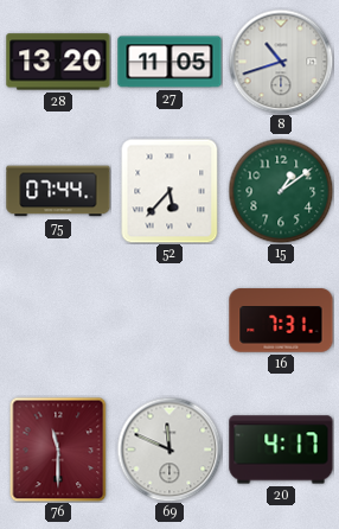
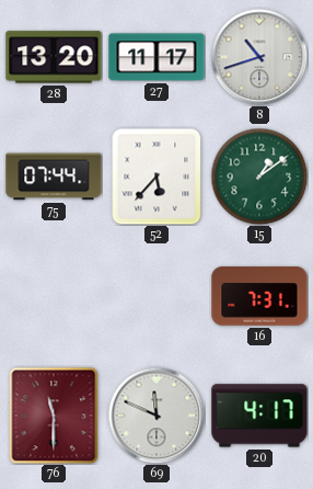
27: 11:05 -> 11:17
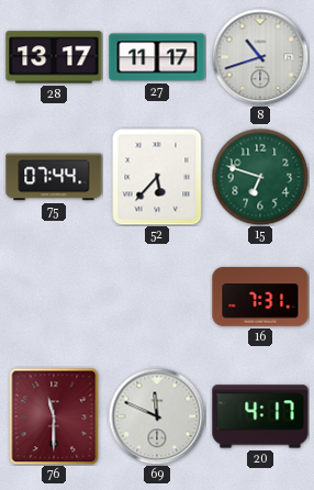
28: 13:20 -> 13:17
15: 1:09 -> 6:48
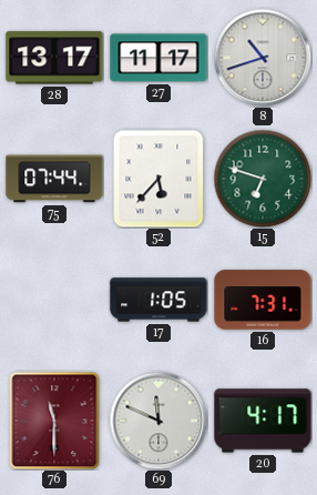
17: none -> 1:05
